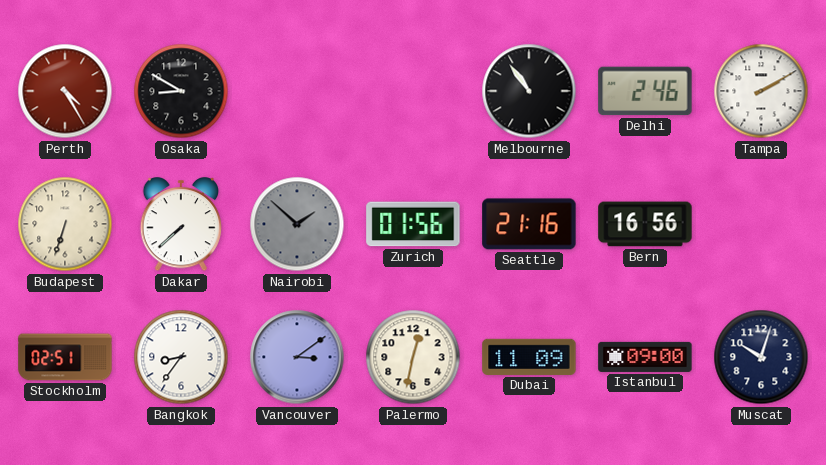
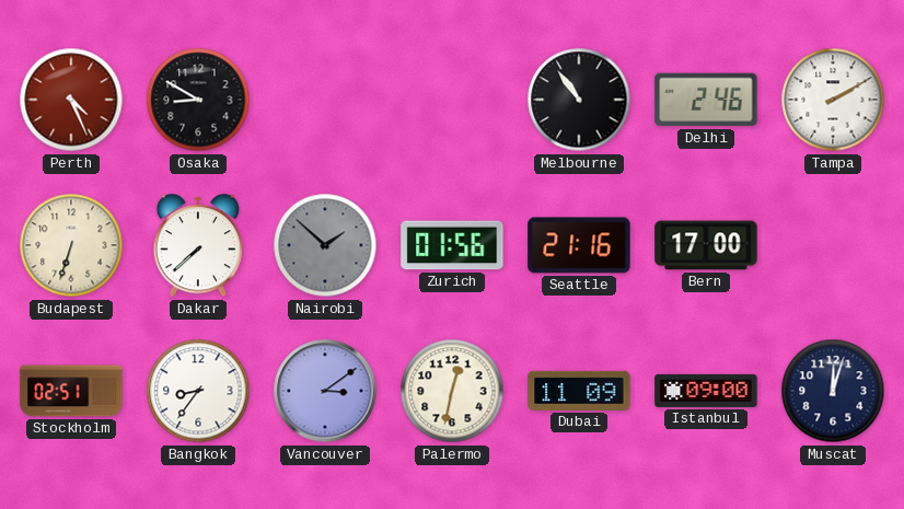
Perth: 4:25 -> 4:26
Bern: 16:56 -> 17:00
Muscat: 10:03 -> 12:03
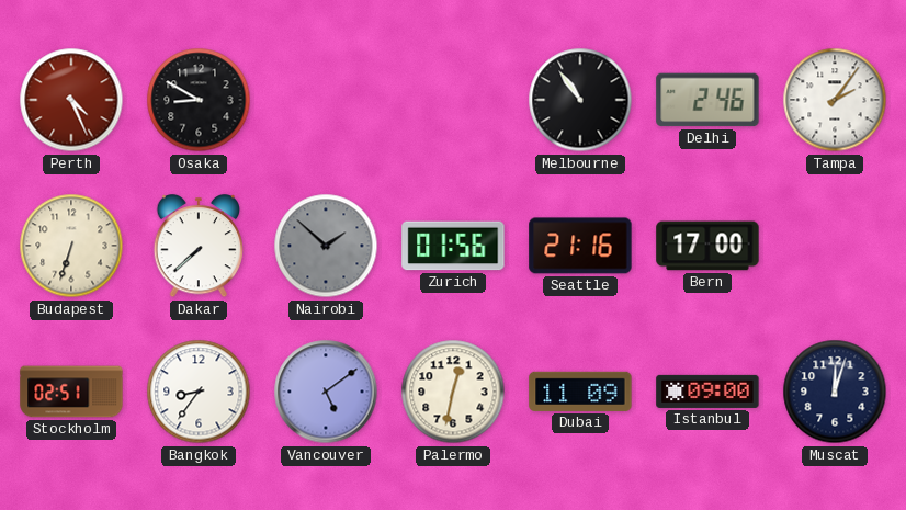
Tampa: 2:10 -> 2:06
Vancouver: 3:09 -> 5:09
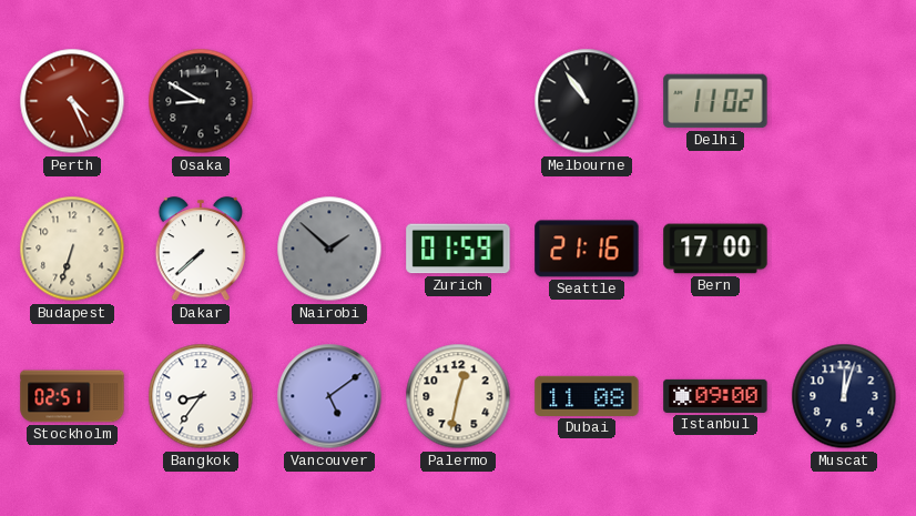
Delhi: 2:46 -> 11:02
Tampa: 2:06 -> none
Zurich: 01:56 -> 01:59
Dubai: 11:09 -> 11:08
